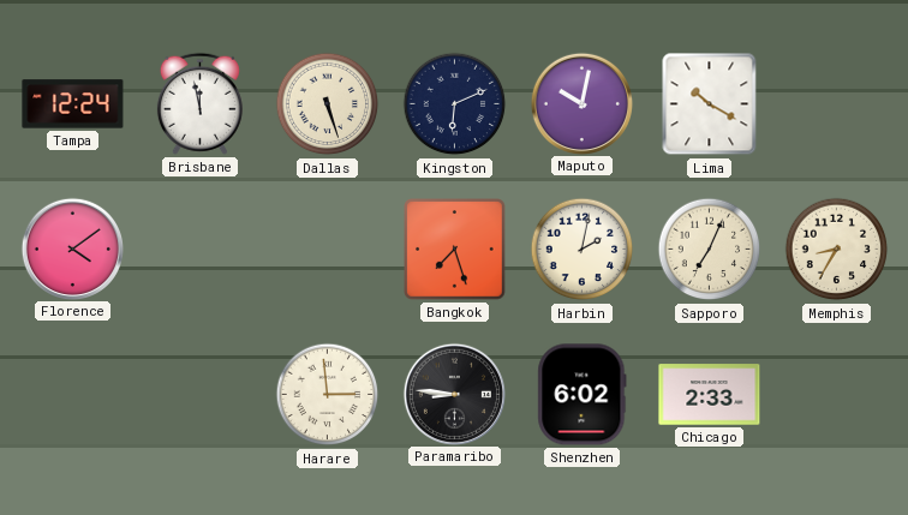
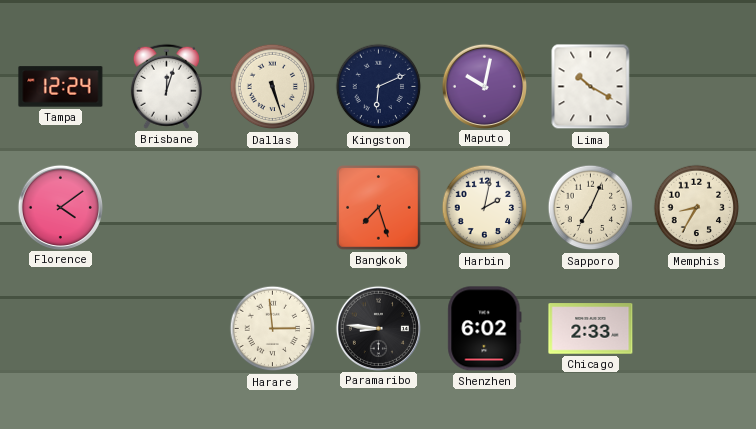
Brisbane: 11:58 -> 12:03
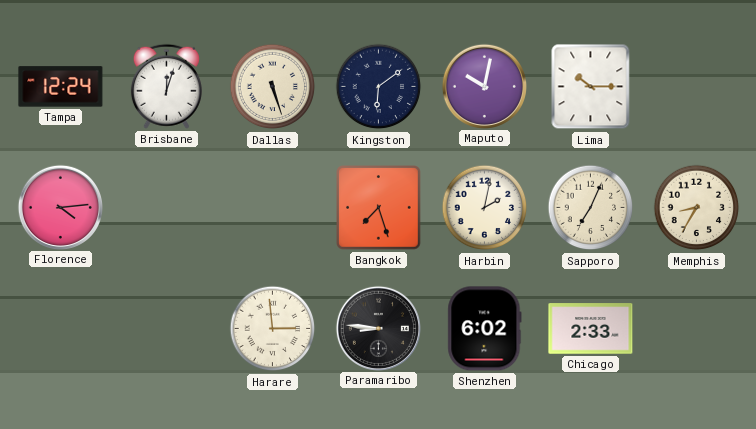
Kingston: 6:11 -> 6:09
Lima: 10:20 -> 10:15
Florence: 4:09 -> 4:14
